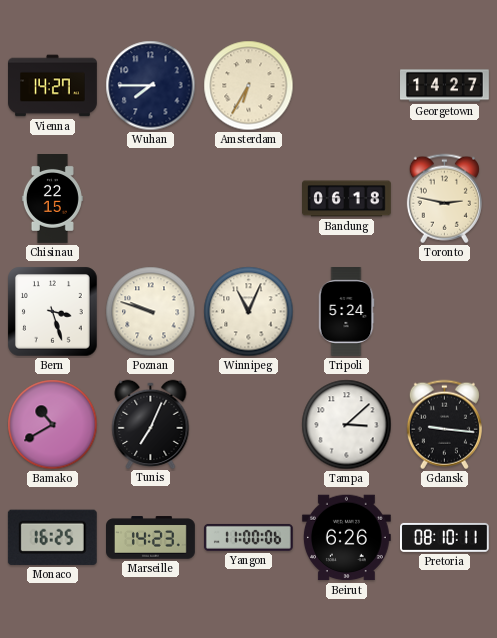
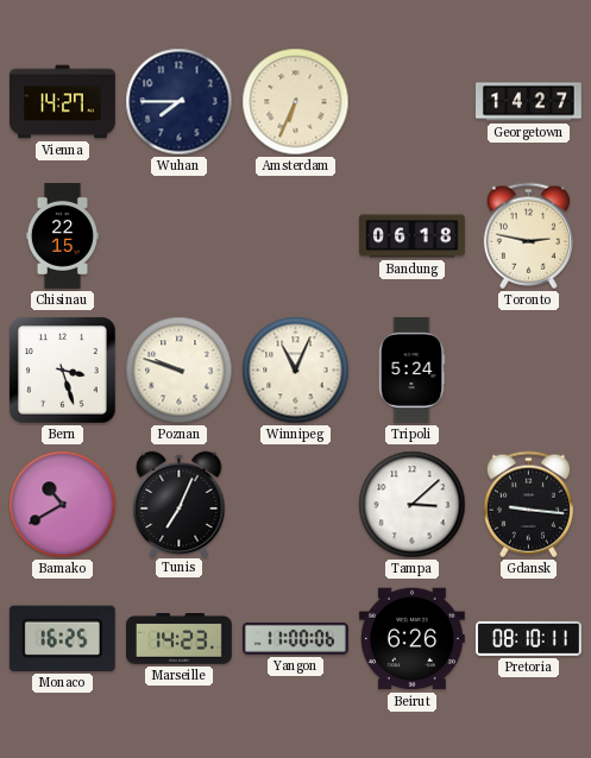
Amsterdam: 6:35 -> 6:34
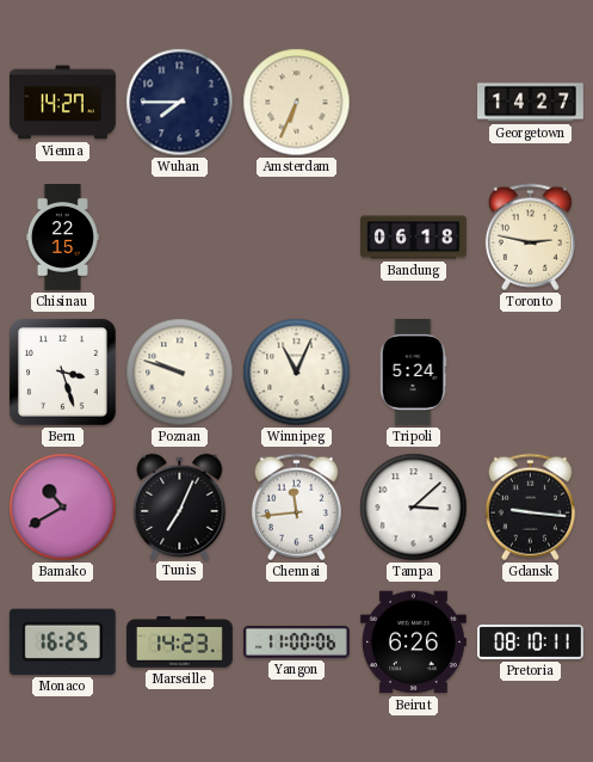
Chennai: none -> 11:44
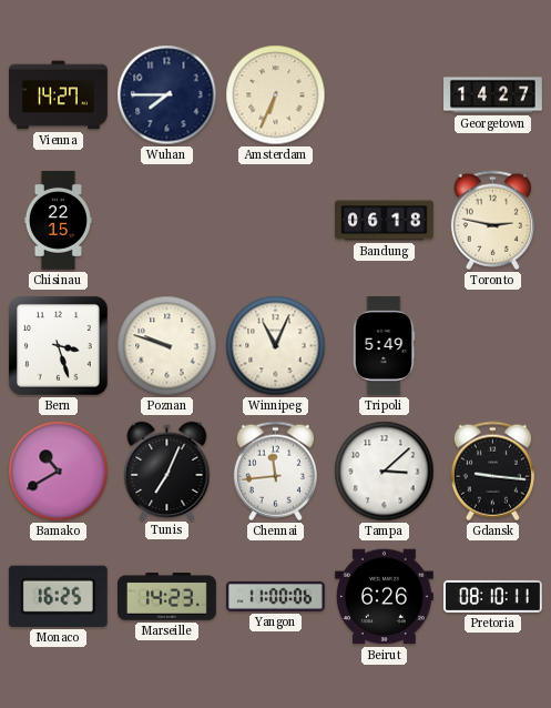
Tripoli: 5:24 -> 5:49
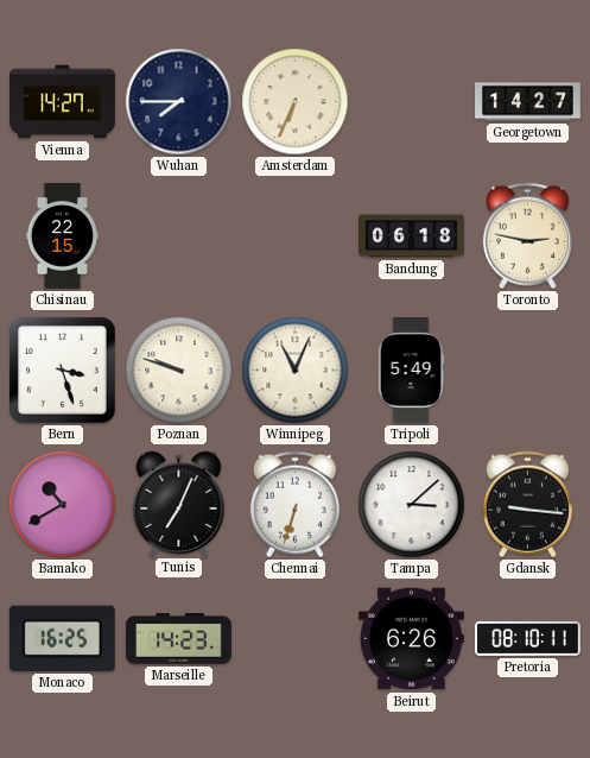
Chennai: 11:44 -> 6:33
Yangon: 11:00 -> none
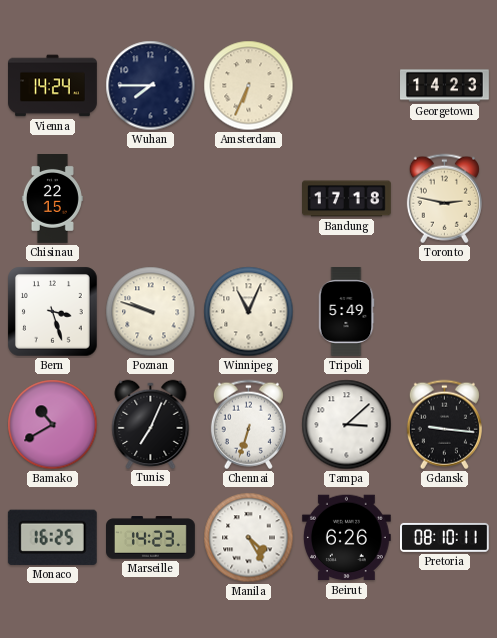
Vienna: 14:27 -> 14:24
Georgetown: 14:27 -> 14:23
Bandung: 06:18 -> 17:18
Manila: none -> 4:25
